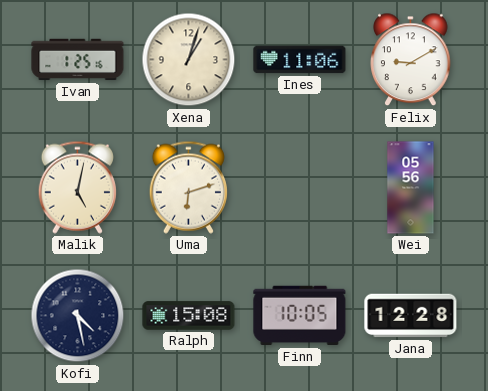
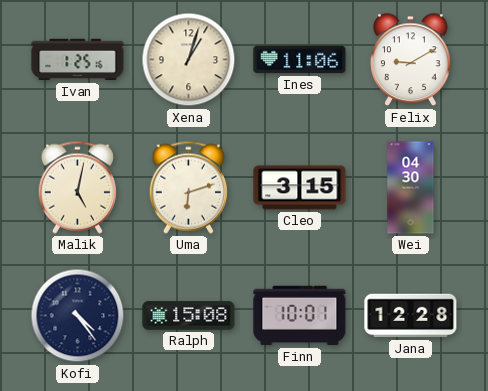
Cleo: none -> 3:15
Wei: 05:56 -> 04:30
Kofi: 4:28 -> 4:24
Finn: 10:05 -> 10:01
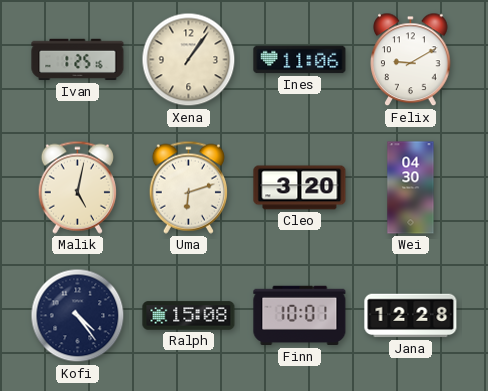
Xena: 1:03 -> 1:06
Cleo: 3:15 -> 3:20
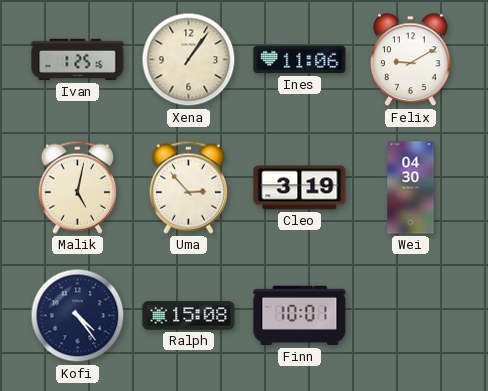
Uma: 6:12 -> 2:53
Cleo: 3:20 -> 3:19
Jana: 12:28 -> none
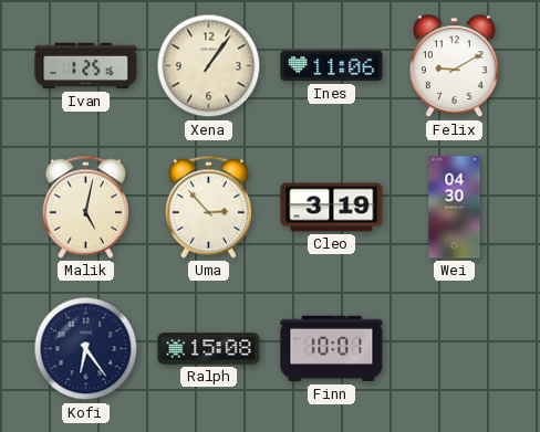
Kofi: 4:24 -> 6:24
